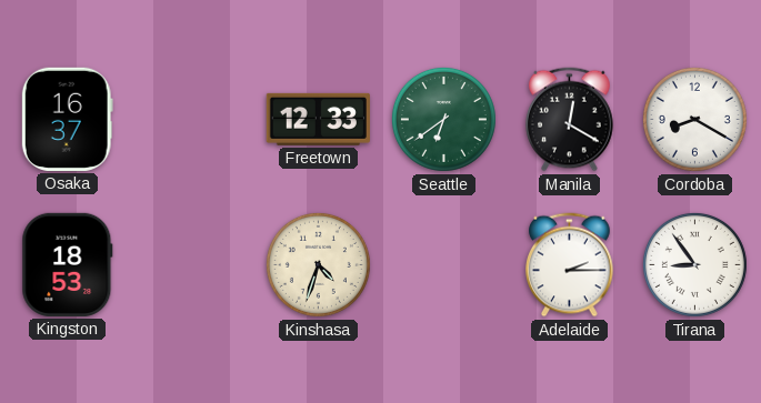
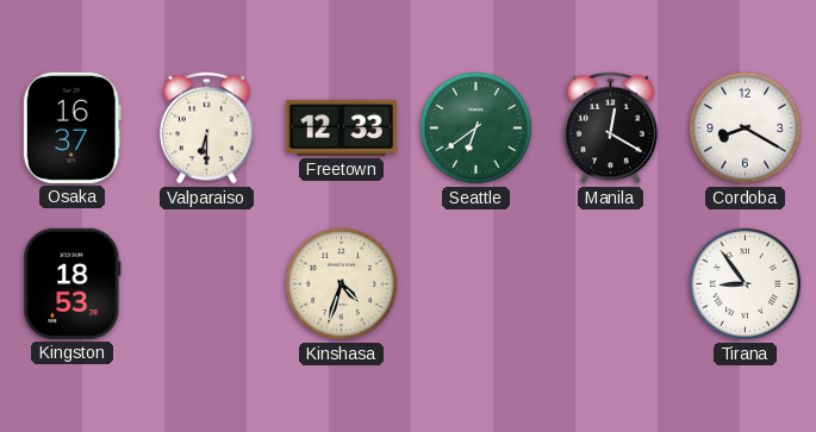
Valparaiso: none -> 6:30
Adelaide: 2:15 -> none
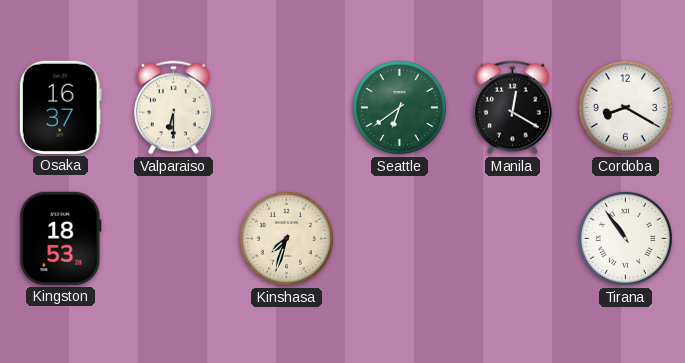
Freetown: 12:33 -> none
Kinshasa: 4:33 -> 7:33
Tirana: 8:54 -> 10:54
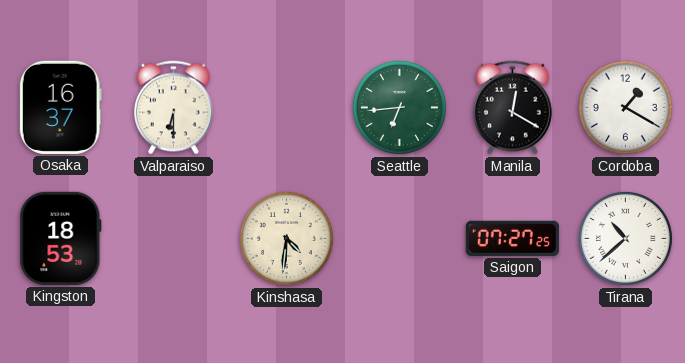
Seattle: 6:39 -> 6:44
Cordoba: 8:20 -> 1:20
Kinshasa: 7:33 -> 4:31
Saigon: none -> 07:27
Tirana: 10:54 -> 10:38
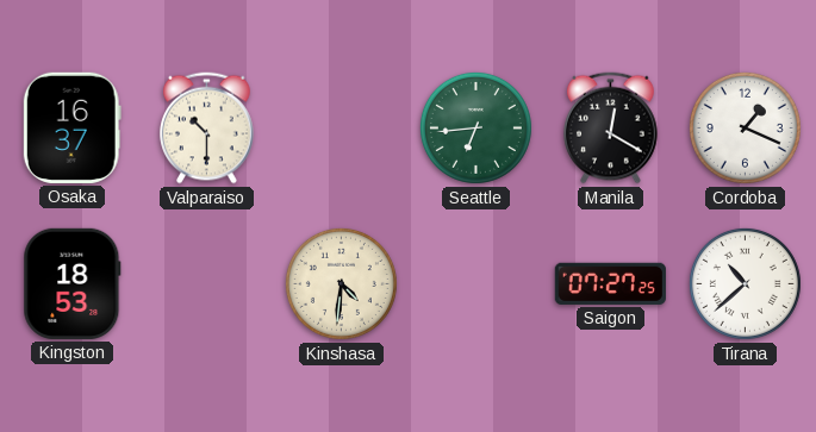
Valparaiso: 6:30 -> 10:30
Cordoba: 1:20 -> 1:19
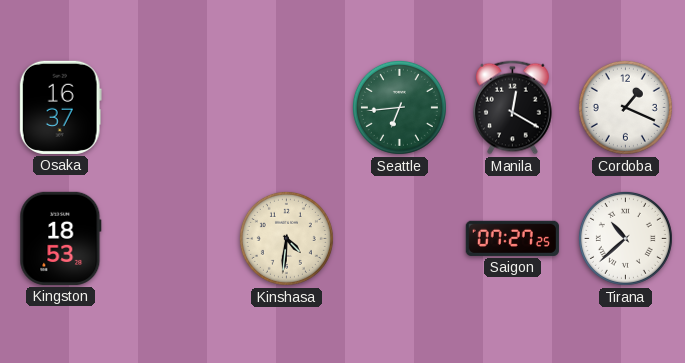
Valparaiso: 10:30 -> none
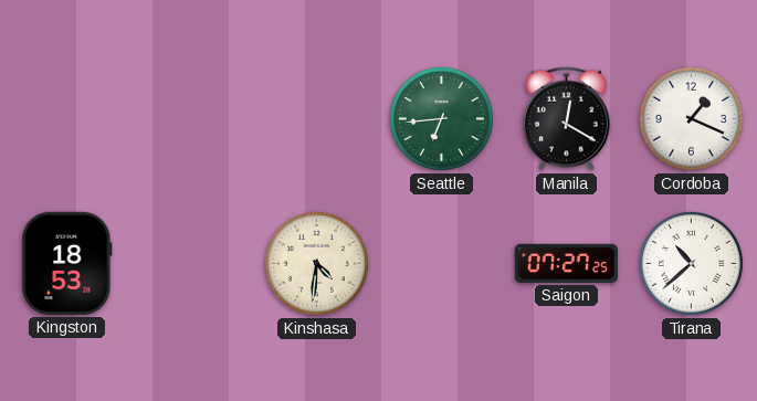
Osaka: 16:37 -> none
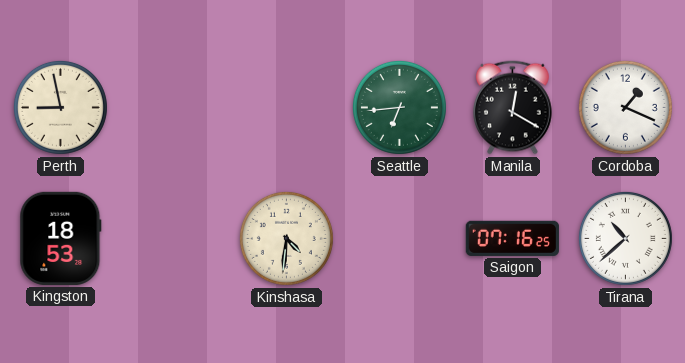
Perth: none -> 8:58
Saigon: 07:27 -> 07:16
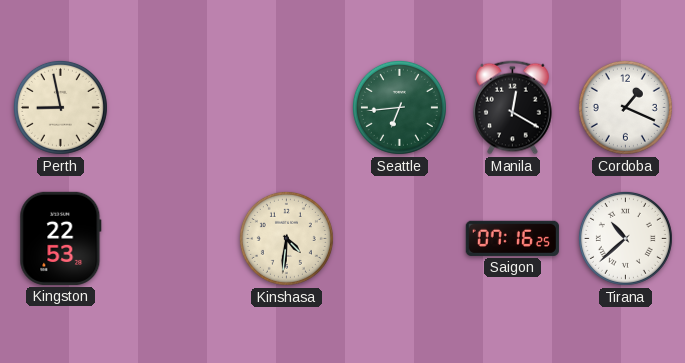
Kingston: 18:53 -> 22:53
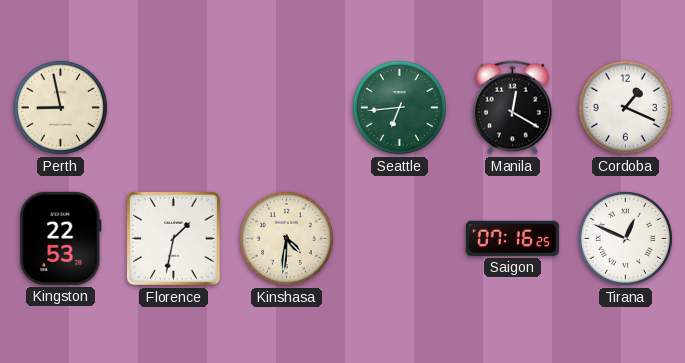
Florence: none -> 1:32
Tirana: 10:38 -> 12:49
